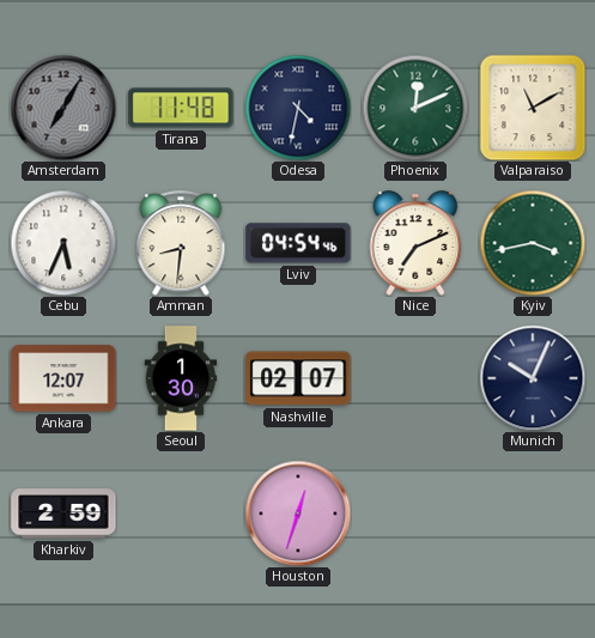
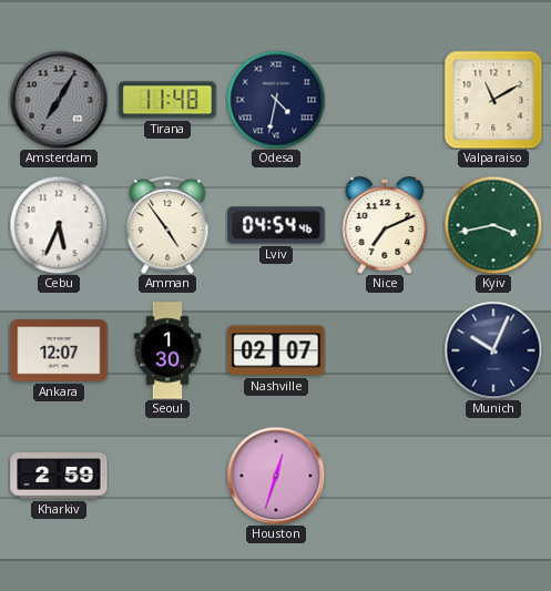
Phoenix: 12:11 -> none
Amman: 8:31 -> 4:54
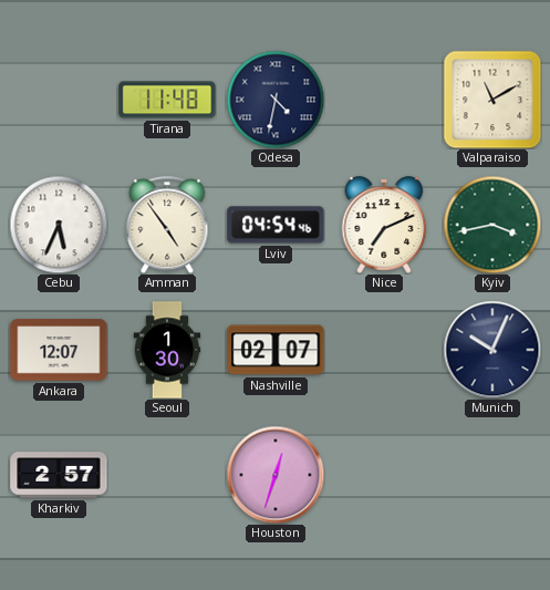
Amsterdam: 7:05 -> none
Kharkiv: 2:59 -> 2:57
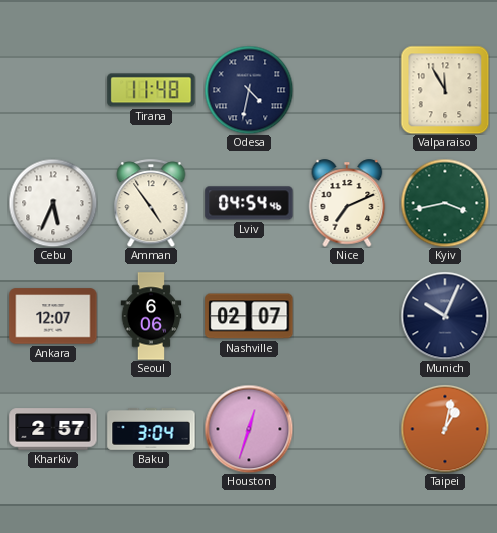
Valparaiso: 11:10 -> 11:55
Seoul: 1:30 -> 6:06
Baku: none -> 3:04
Taipei: none -> 1:02
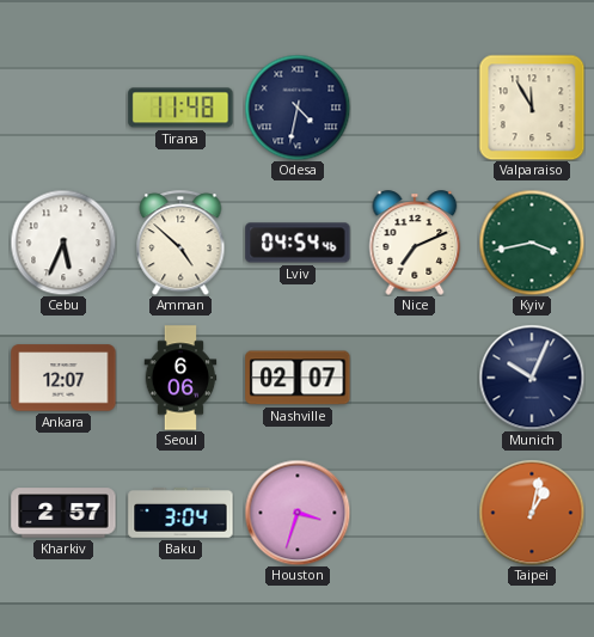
Amman: 4:54 -> 4:52
Houston: 12:33 -> 3:33
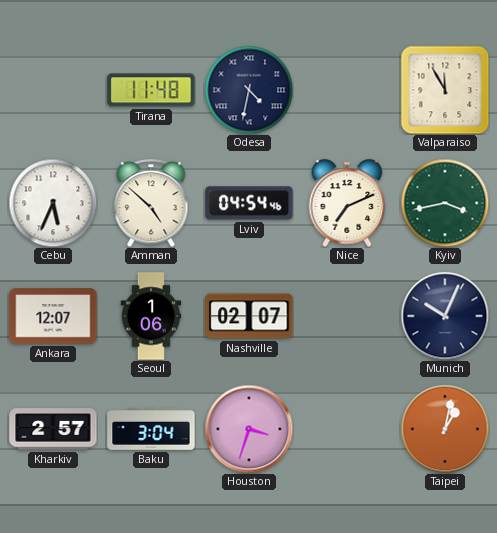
Seoul: 6:06 -> 1:06
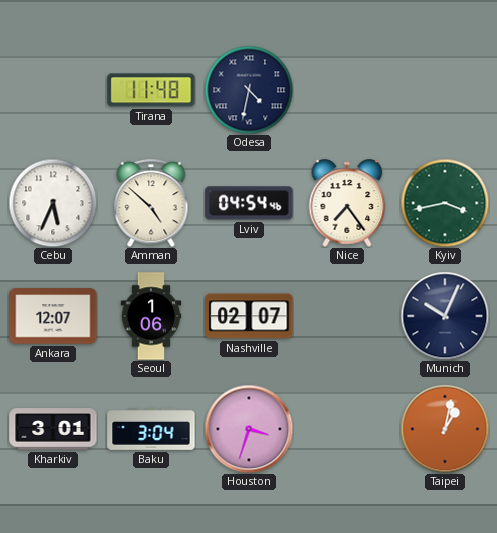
Valparaiso: 11:55 -> none
Nice: 7:11 -> 7:24
Kharkiv: 2:57 -> 3:01
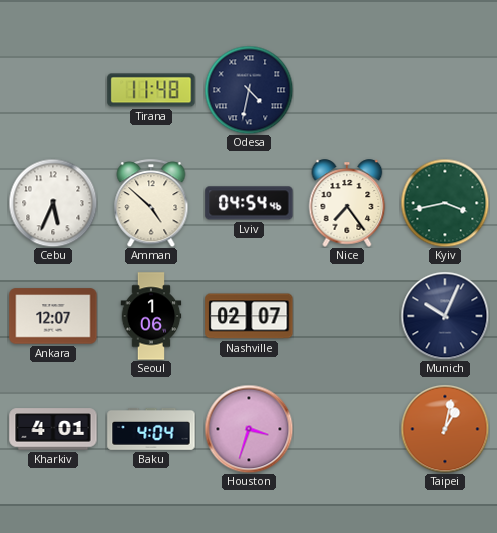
Kharkiv: 3:01 -> 4:01
Baku: 3:04 -> 4:04
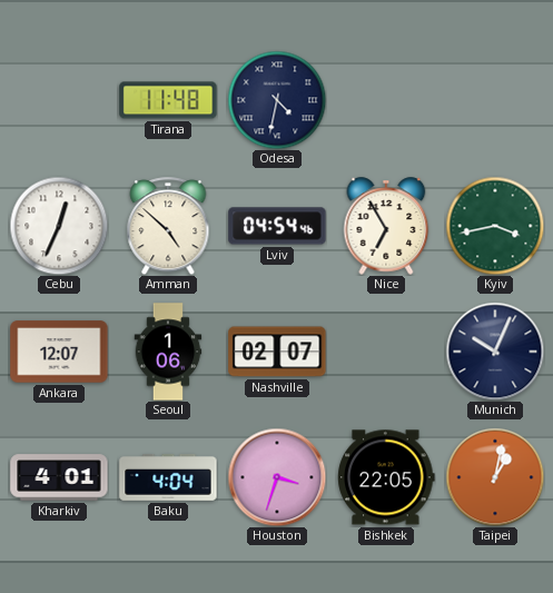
Cebu: 5:34 -> 12:34
Nice: 7:24 -> 6:55
Bishkek: none -> 22:05
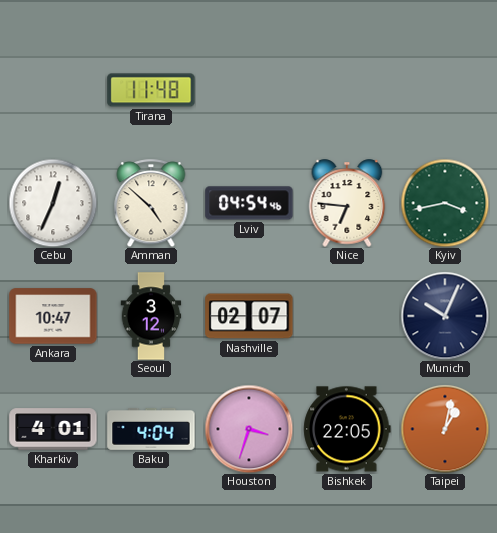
Odesa: 4:32 -> none
Nice: 6:55 -> 6:46
Ankara: 12:07 -> 10:47
Seoul: 1:06 -> 3:12
